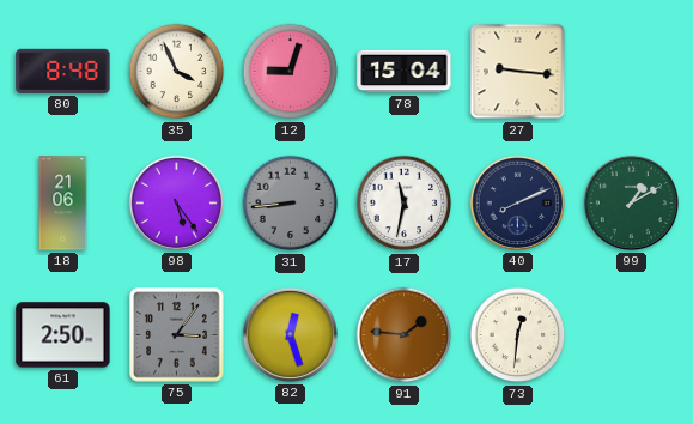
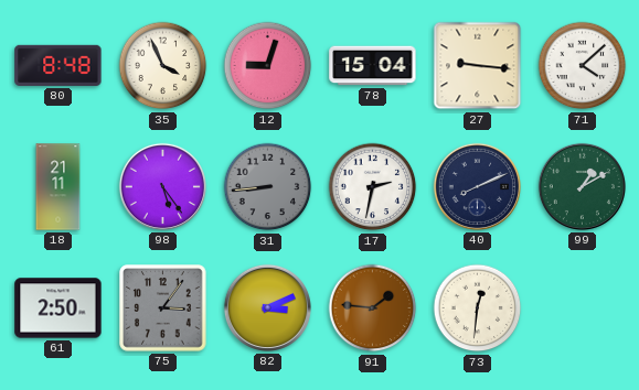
71: none -> 4:08
18: 21:06 -> 21:11
17: 11:32 -> 2:32
82: 12:27 -> 3:11
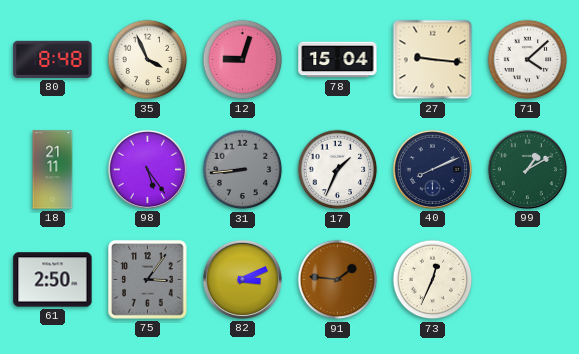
17: 2:32 -> 1:34
73: 12:31 -> 12:34
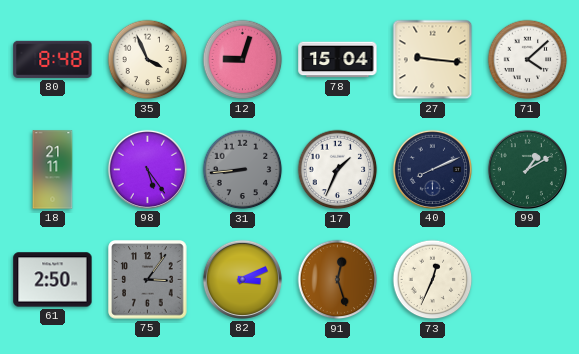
91: 1:46 -> 12:27
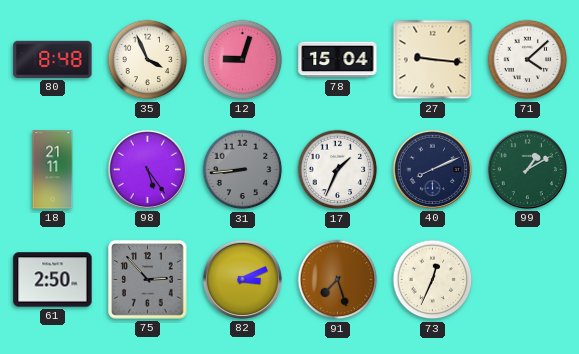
75: 3:06 -> 2:53
91: 12:27 -> 7:27
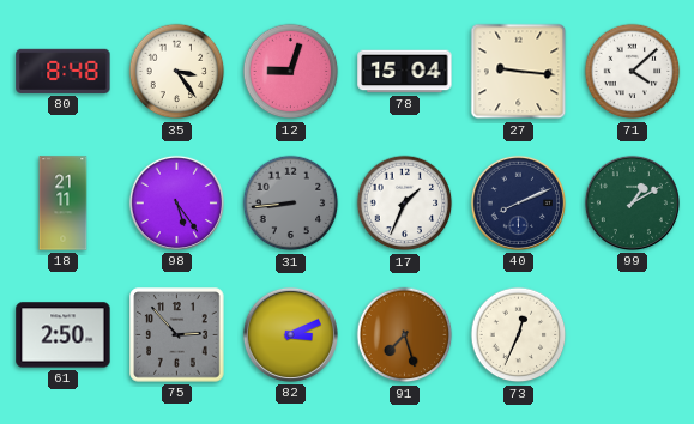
35: 3:56 -> 3:24
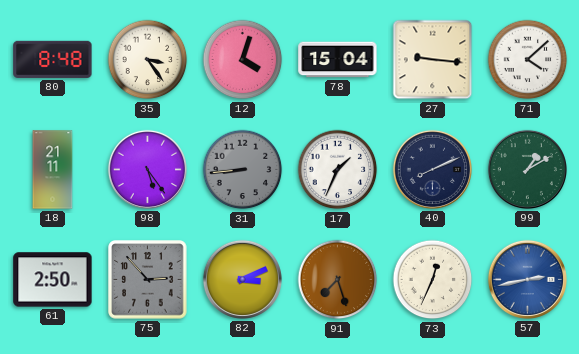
12: 9:03 -> 4:03
57: none -> 2:43
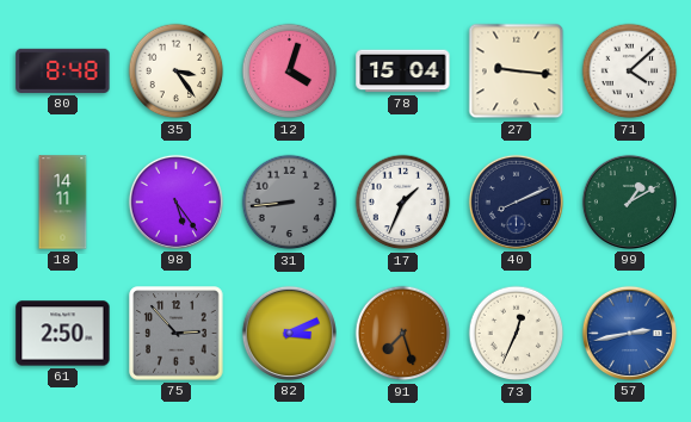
18: 21:11 -> 14:11
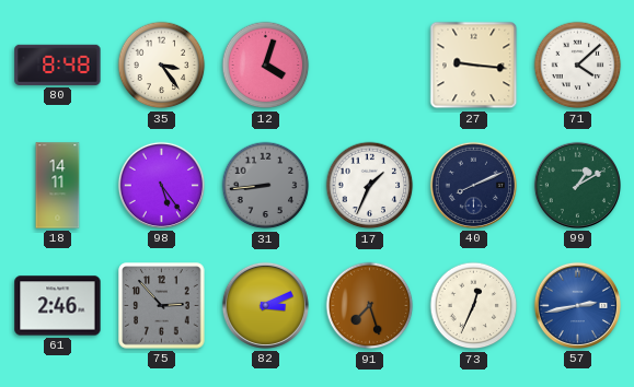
78: 15:04 -> none
61: 2:50 -> 2:46
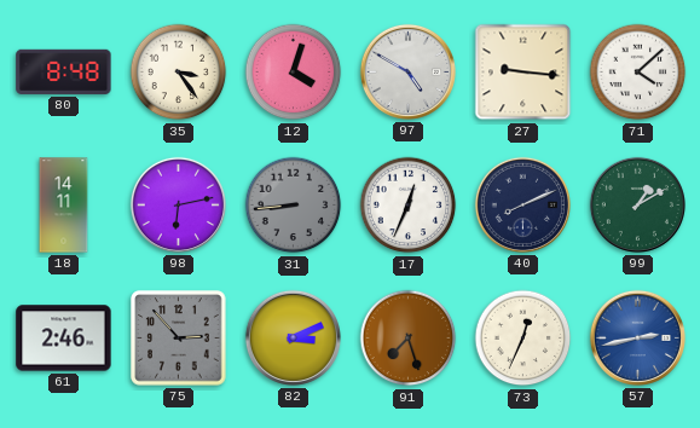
97: none -> 4:50
98: 5:24 -> 6:13
17: 1:34 -> 12:34
